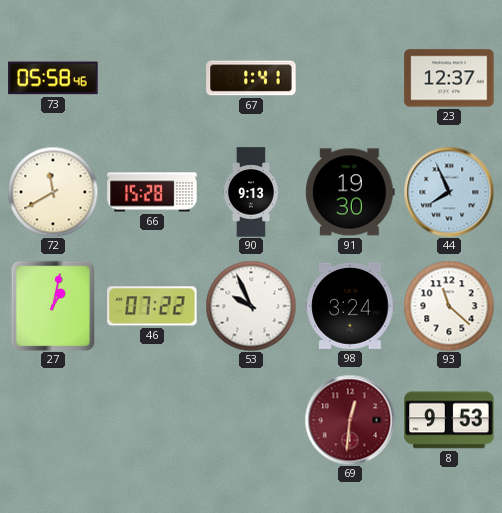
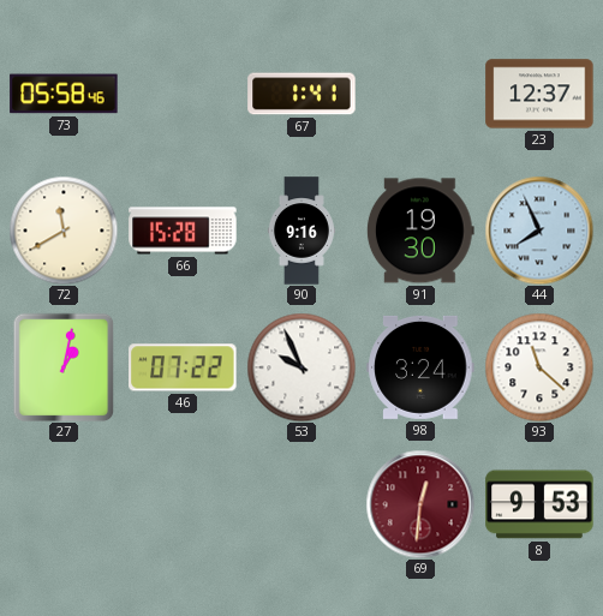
90: 9:13 -> 9:16
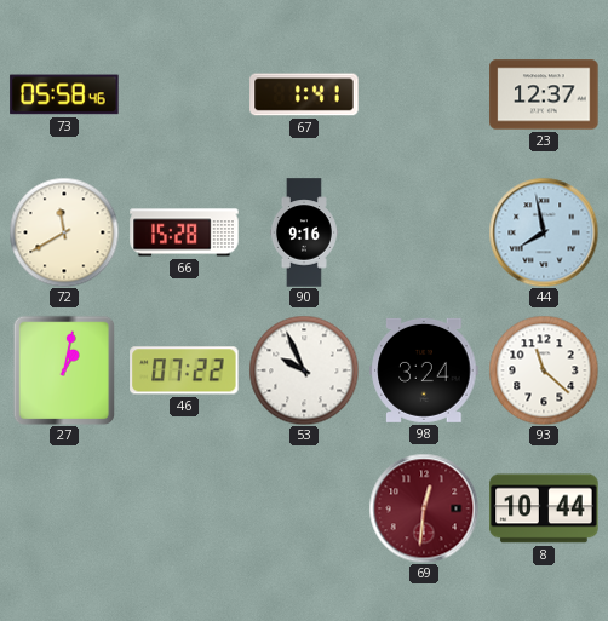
91: 19:30 -> none
44: 7:56 -> 7:58
8: 9:53 -> 10:44
